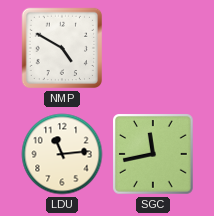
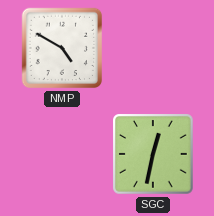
LDU: 11:14 -> none
SGC: 11:43 -> 12:32
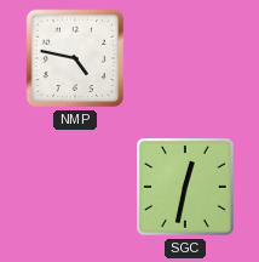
NMP: 4:50 -> 4:47
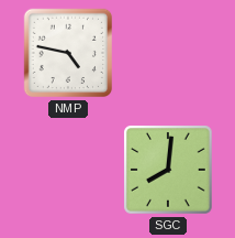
SGC: 12:32 -> 8:01
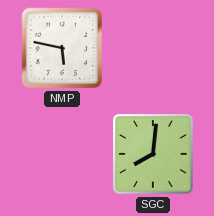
NMP: 4:47 -> 5:47
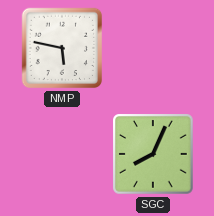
SGC: 8:01 -> 8:04
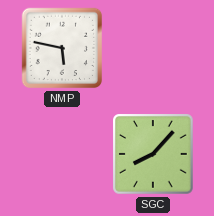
SGC: 8:04 -> 8:07
